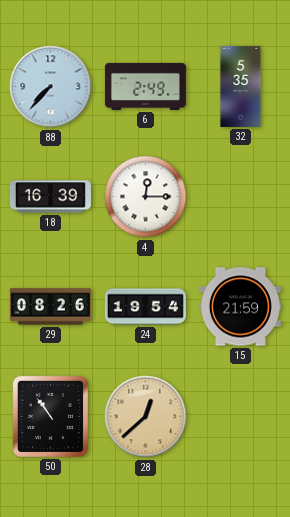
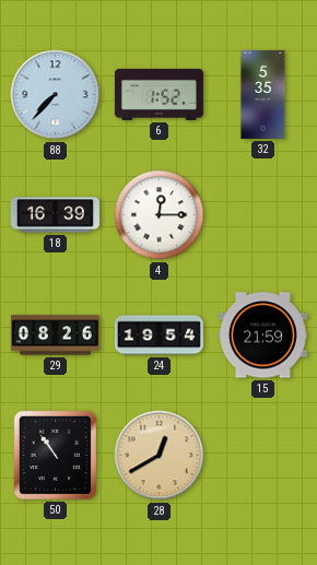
6: 2:49 -> 1:52
28: 12:38 -> 12:40
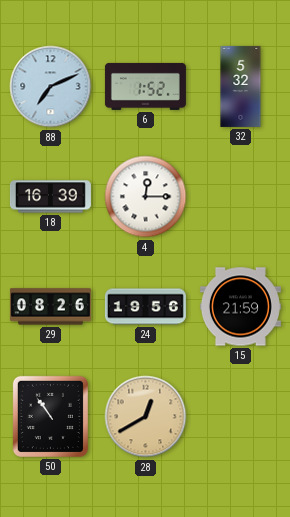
88: 7:37 -> 7:11
32: 5:35 -> 5:32
24: 19:54 -> 19:56
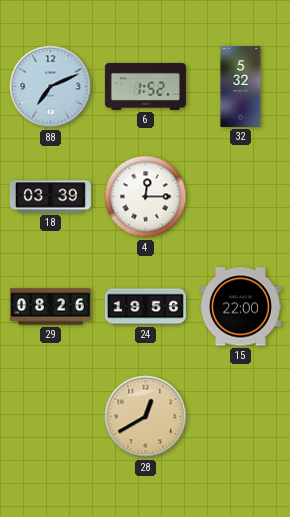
18: 16:39 -> 03:39
15: 21:59 -> 22:00
50: 10:54 -> none
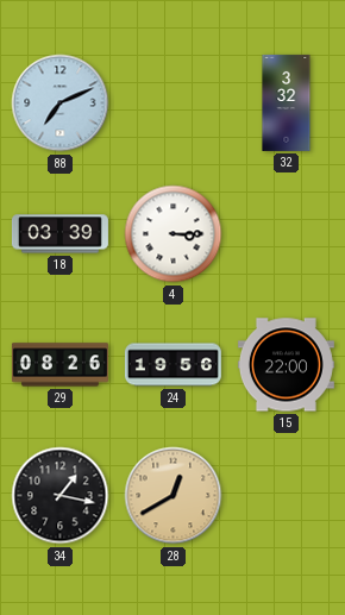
6: 1:52 -> none
32: 5:32 -> 3:32
4: 12:15 -> 3:15
34: none -> 1:17
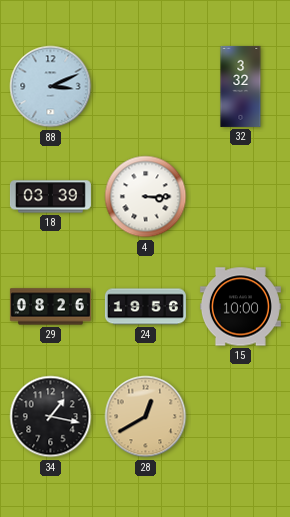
88: 7:11 -> 3:11
15: 22:00 -> 10:00
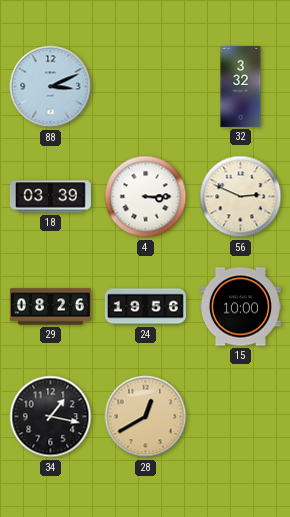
56: none -> 2:49
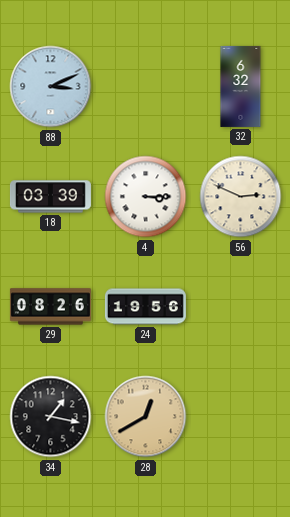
32: 3:32 -> 6:32
15: 10:00 -> none
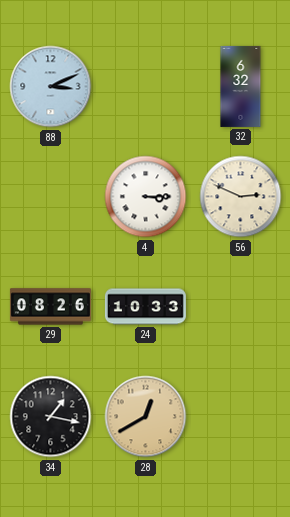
18: 03:39 -> none
24: 19:56 -> 10:33
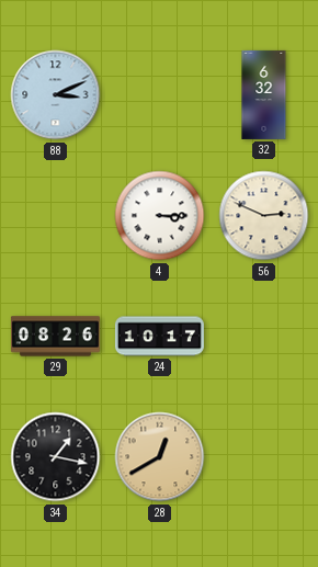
24: 10:33 -> 10:17
